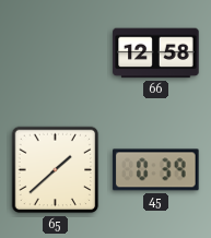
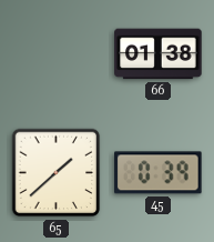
66: 12:58 -> 01:38
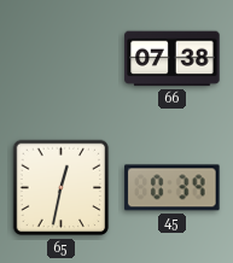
66: 01:38 -> 07:38
65: 1:38 -> 12:32
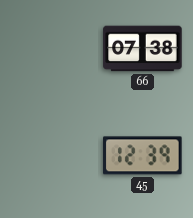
65: 12:32 -> none
45: 0:39 -> 12:39
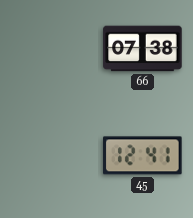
45: 12:39 -> 12:41
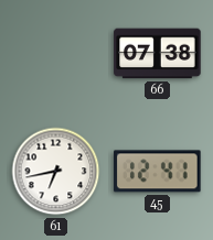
61: none -> 6:43
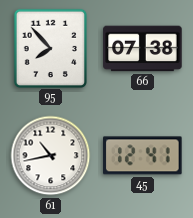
95: none -> 7:53
61: 6:43 -> 10:43
